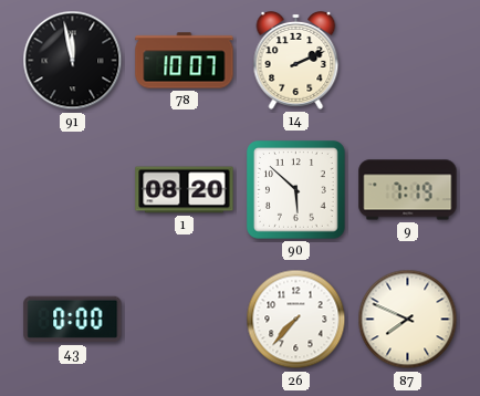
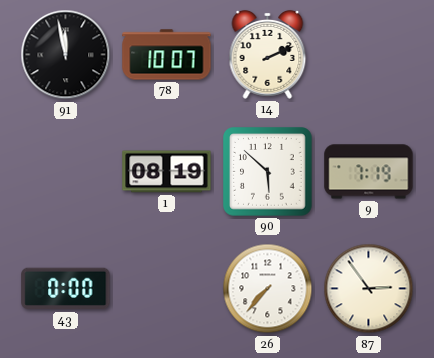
1: 08:20 -> 08:19
87: 7:49 -> 2:54
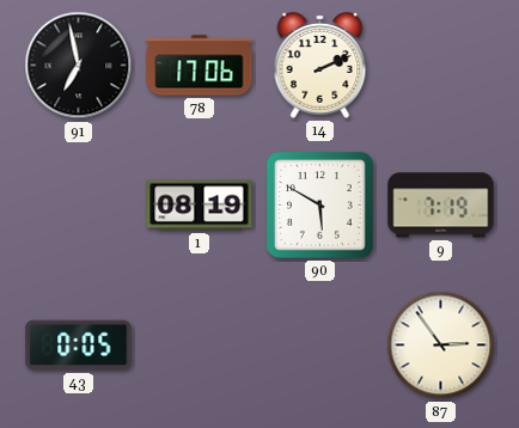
91: 11:58 -> 6:58
78: 10:07 -> 17:06
90: 5:52 -> 5:50
43: 0:00 -> 0:05
26: 7:37 -> none
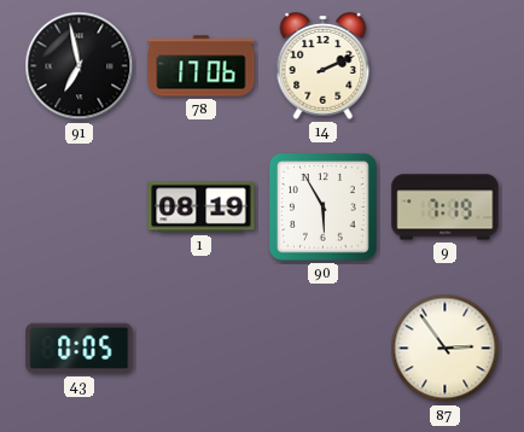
90: 5:50 -> 5:55
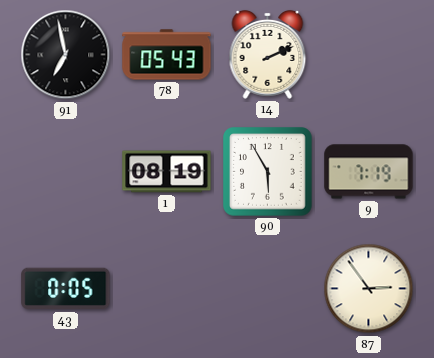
78: 17:06 -> 05:43
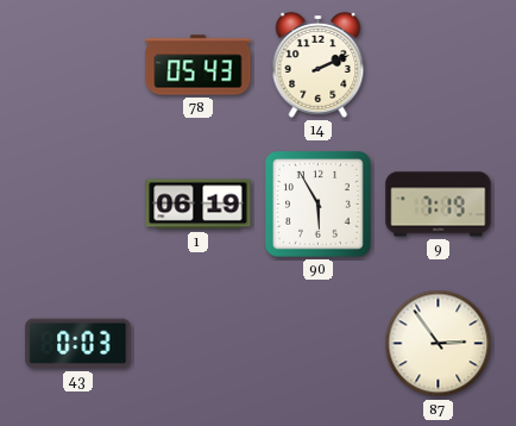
91: 6:58 -> none
1: 08:19 -> 06:19
43: 0:05 -> 0:03
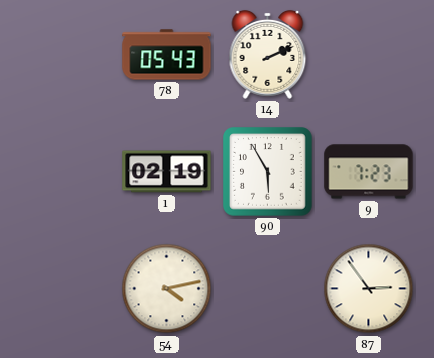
1: 06:19 -> 02:19
9: 7:19 -> 7:23
43: 0:03 -> none
54: none -> 4:13
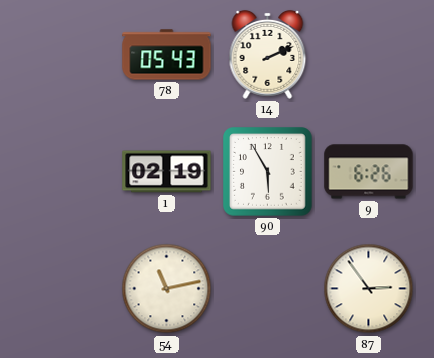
9: 7:23 -> 6:26
54: 4:13 -> 11:13
